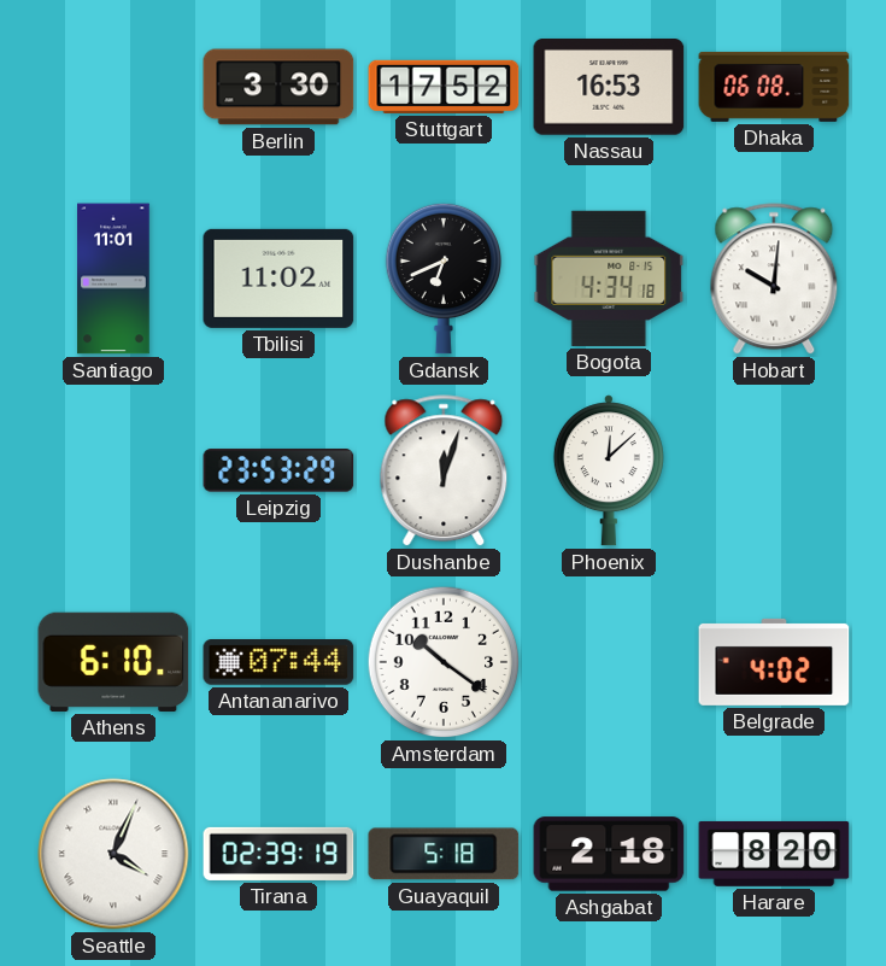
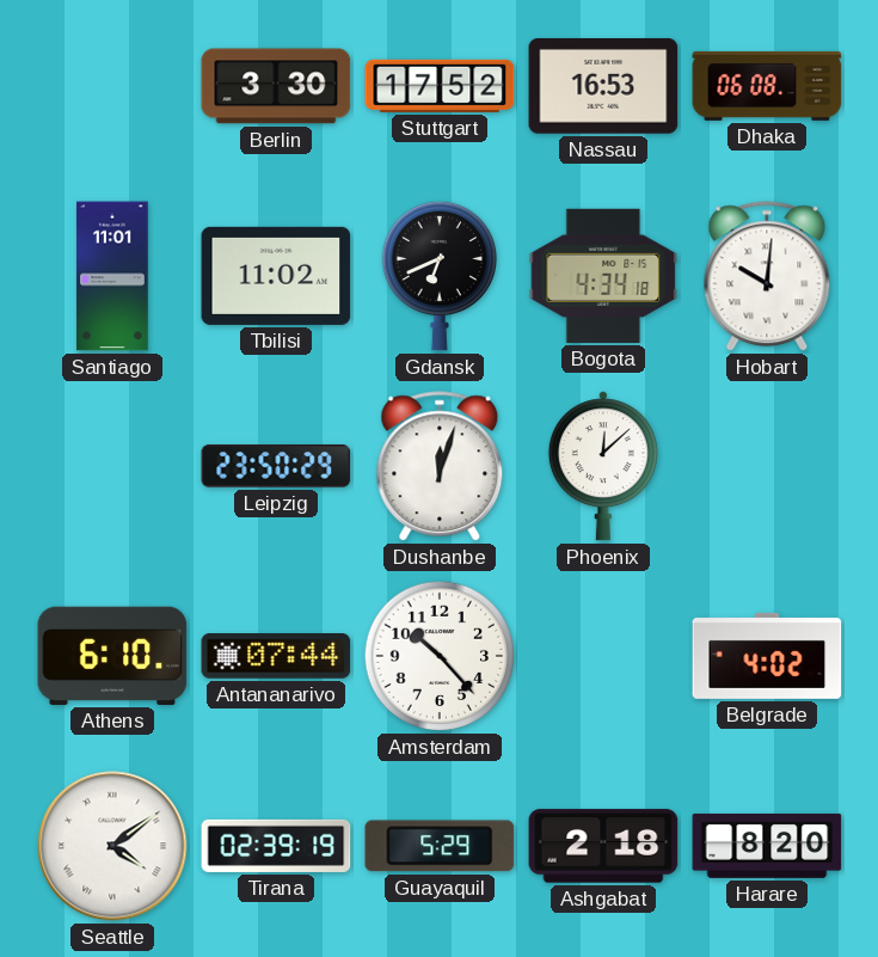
Leipzig: 23:53 -> 23:50
Amsterdam: 10:21 -> 10:23
Seattle: 4:04 -> 4:09
Guayaquil: 5:18 -> 5:29
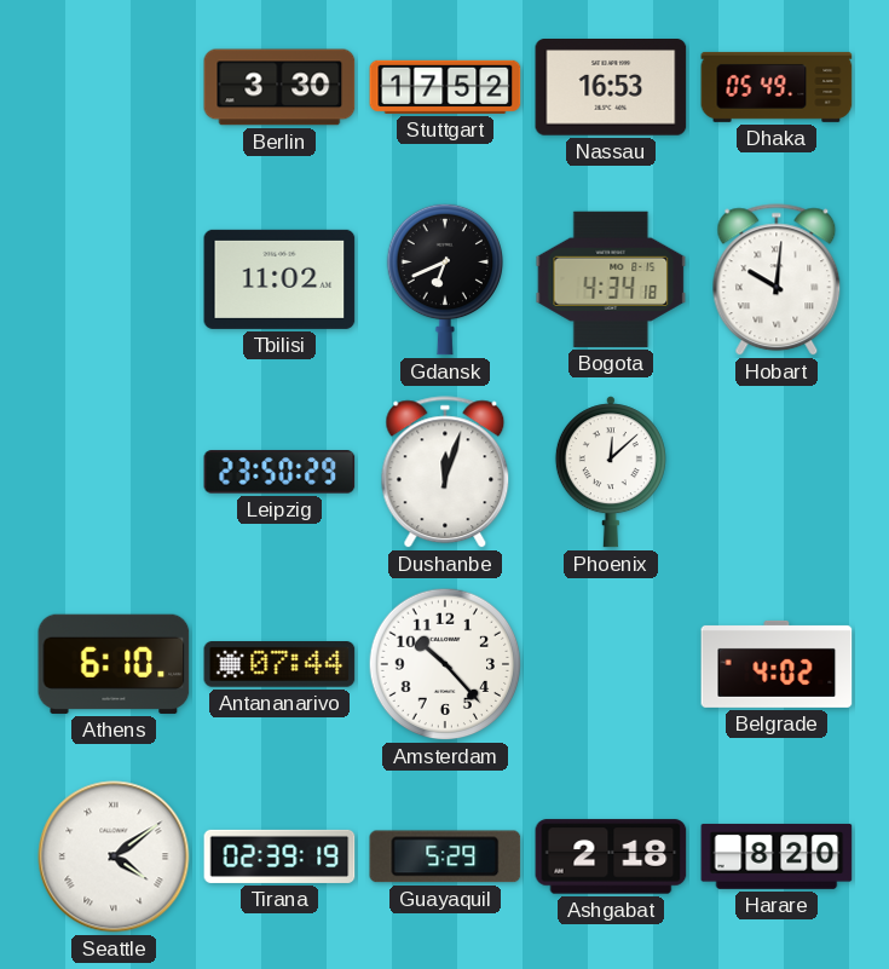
Dhaka: 06:08 -> 05:49
Santiago: 11:01 -> none
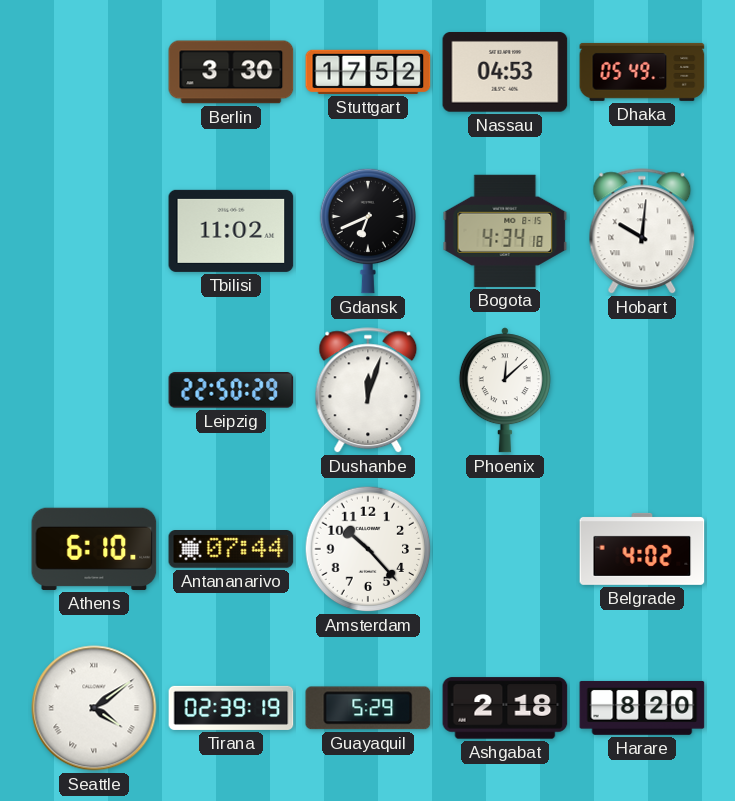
Nassau: 16:53 -> 04:53
Leipzig: 23:50 -> 22:50
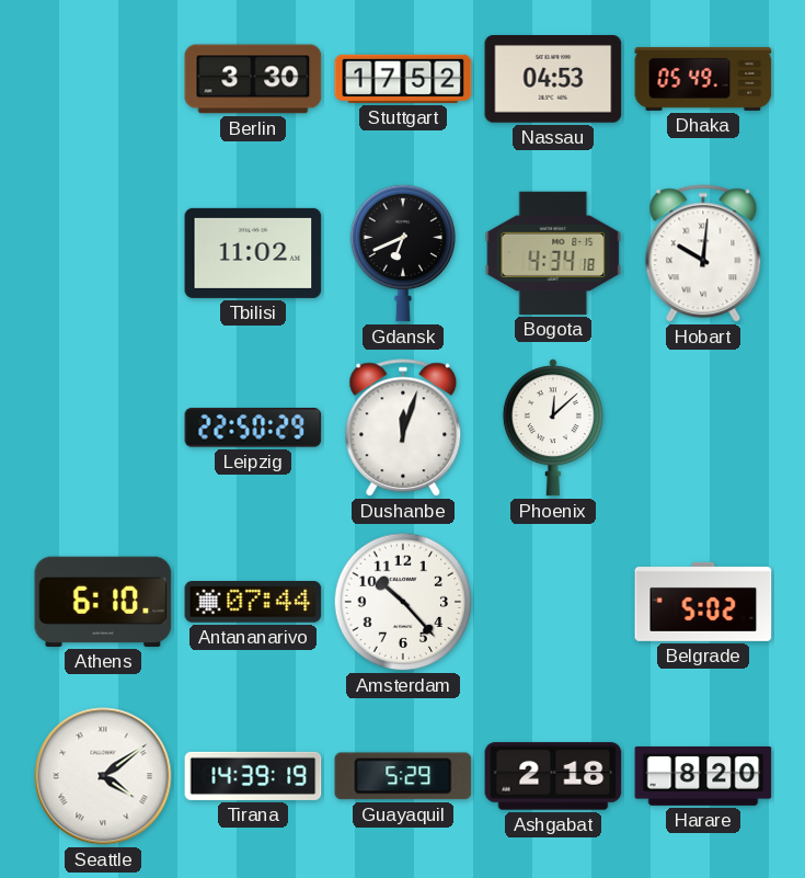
Belgrade: 4:02 -> 5:02
Tirana: 02:39 -> 14:39
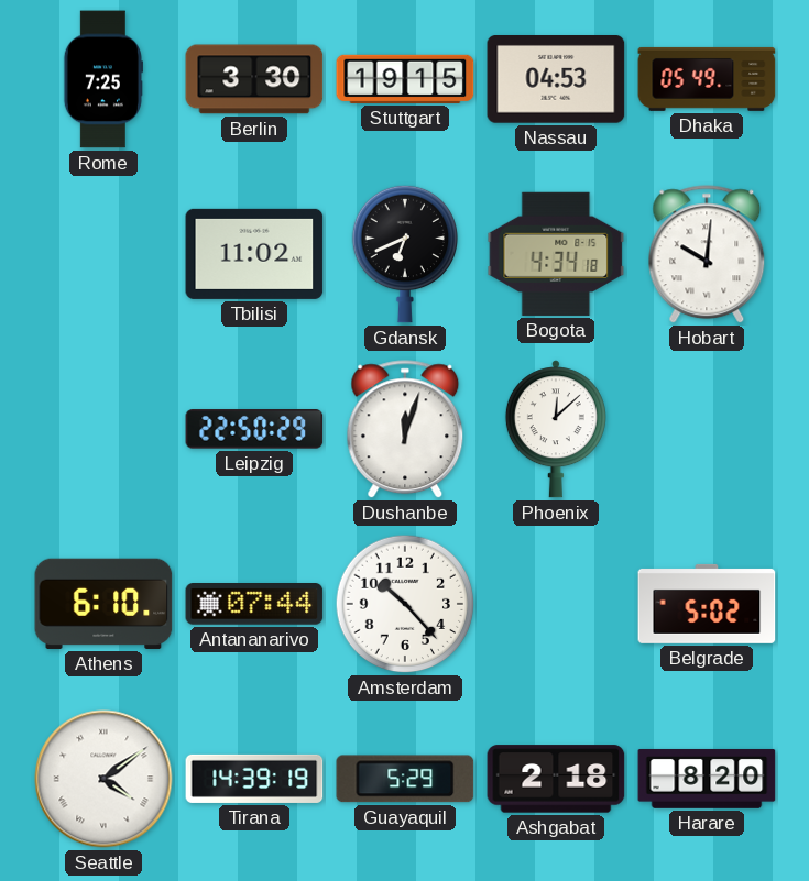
Rome: none -> 7:25
Stuttgart: 17:52 -> 19:15
